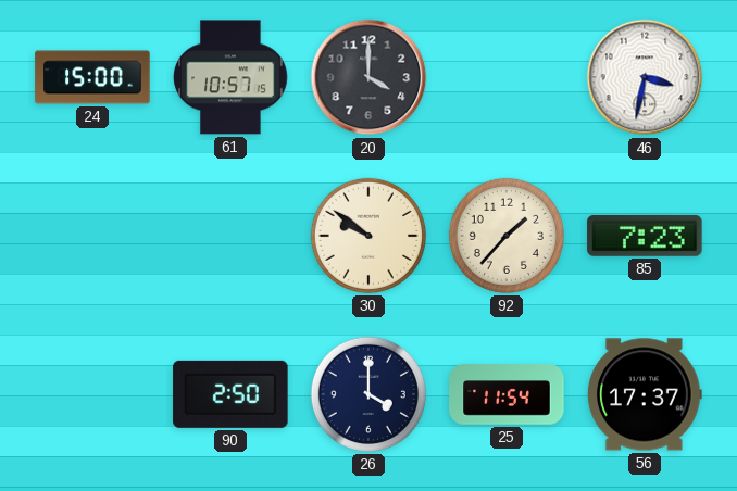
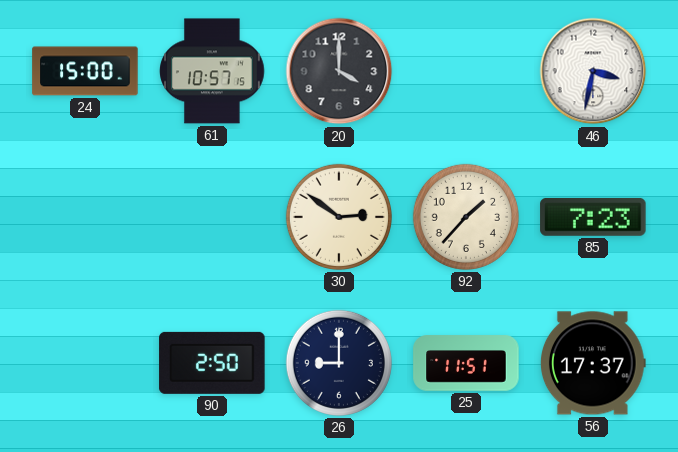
30: 9:51 -> 2:51
26: 4:00 -> 9:00
25: 11:54 -> 11:51
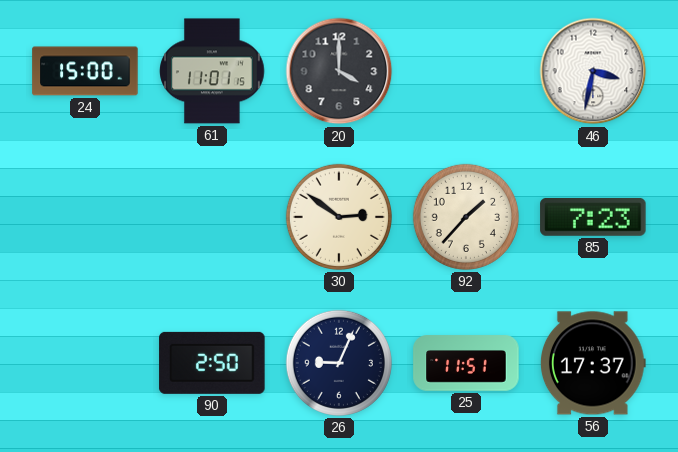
61: 10:57 -> 11:01
26: 9:00 -> 9:04
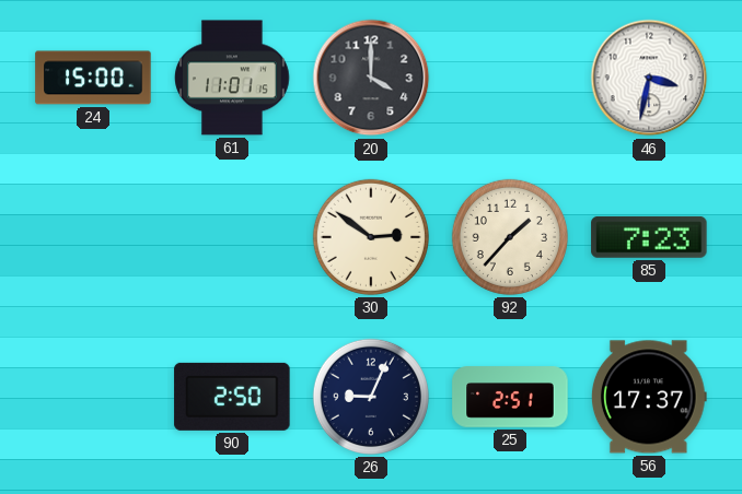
25: 11:51 -> 2:51
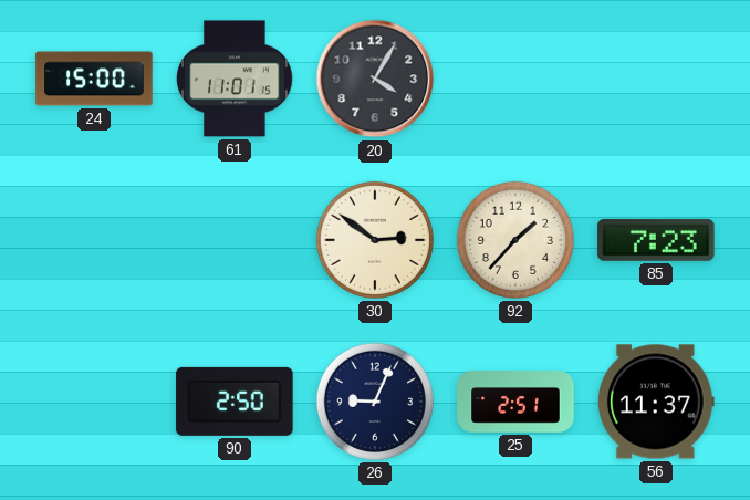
20: 4:00 -> 4:05
46: 3:32 -> none
56: 17:37 -> 11:37
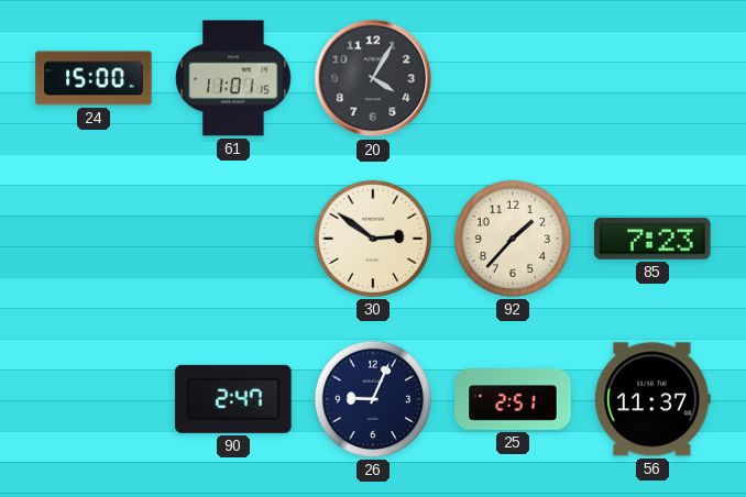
90: 2:50 -> 2:47
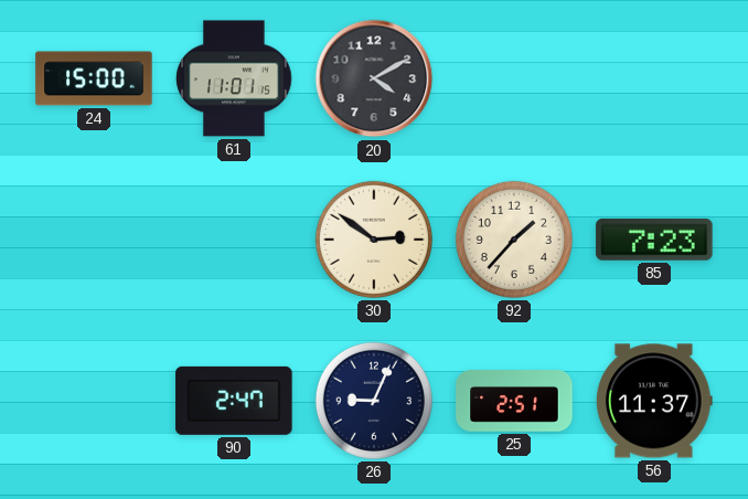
20: 4:05 -> 4:10
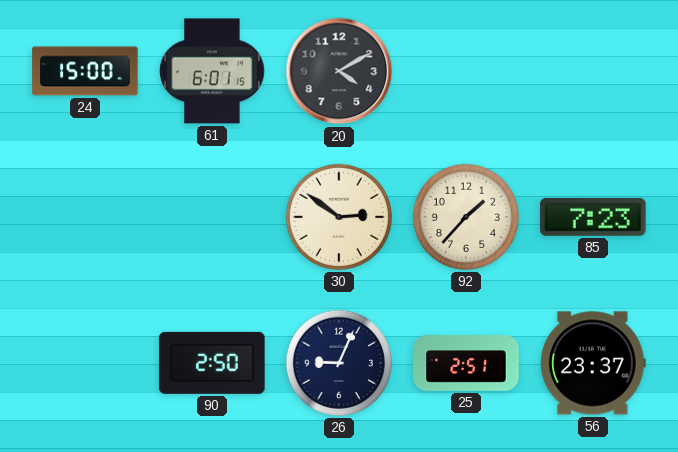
61: 11:01 -> 6:01
90: 2:47 -> 2:50
56: 11:37 -> 23:37
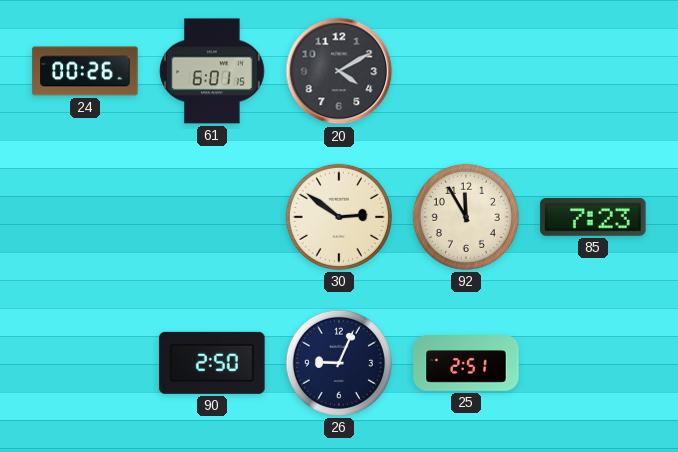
24: 15:00 -> 00:26
92: 1:37 -> 11:55
56: 23:37 -> none
